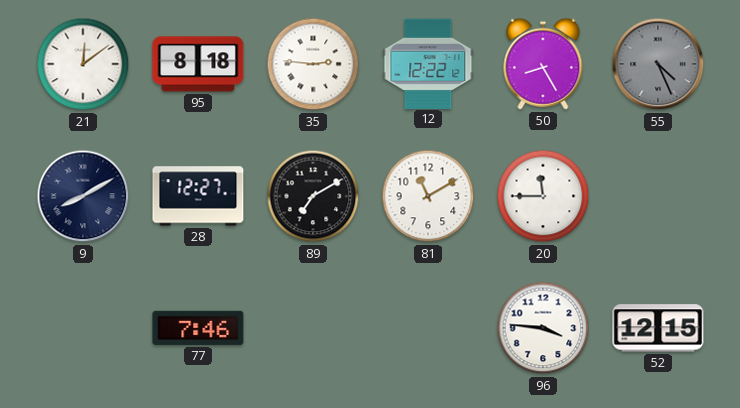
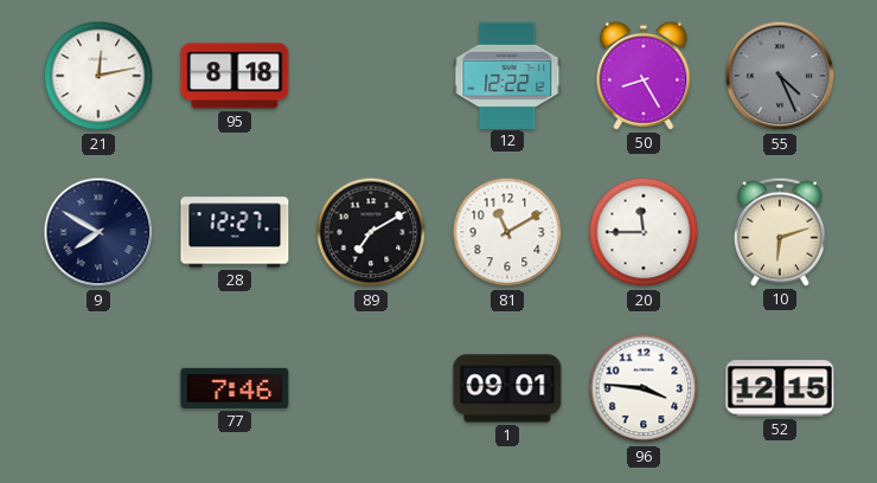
21: 12:09 -> 12:13
35: 2:46 -> none
9: 8:10 -> 7:50
10: none -> 6:12
1: none -> 09:01
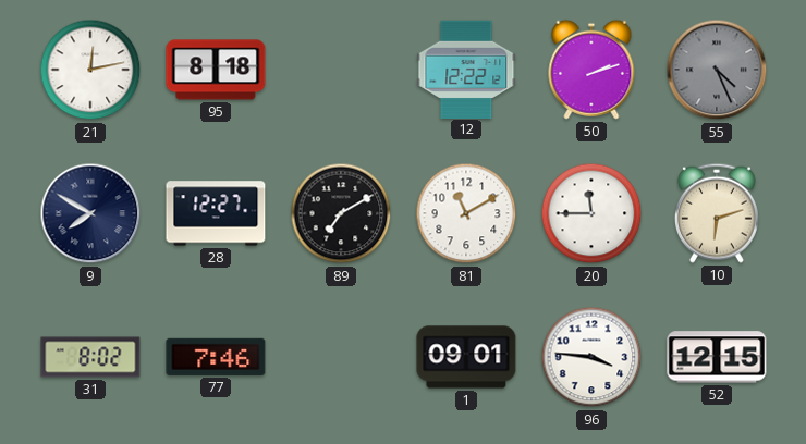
50: 8:25 -> 2:12
31: none -> 8:02
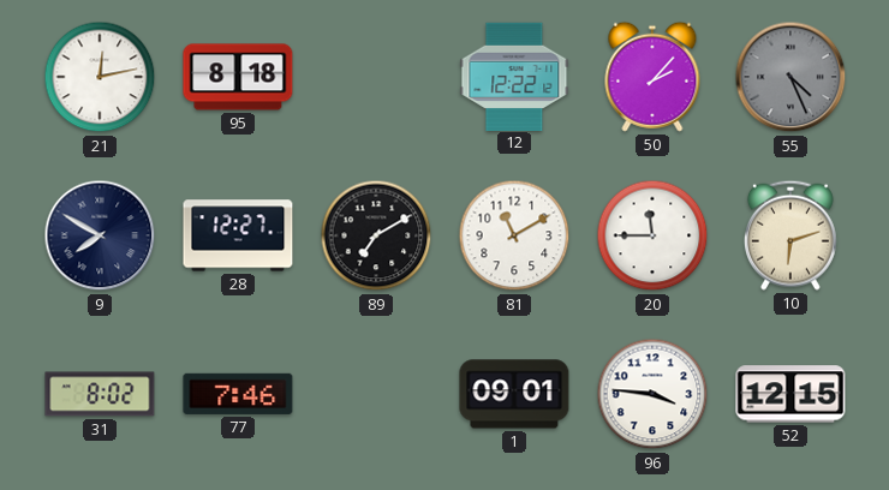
50: 2:12 -> 2:07
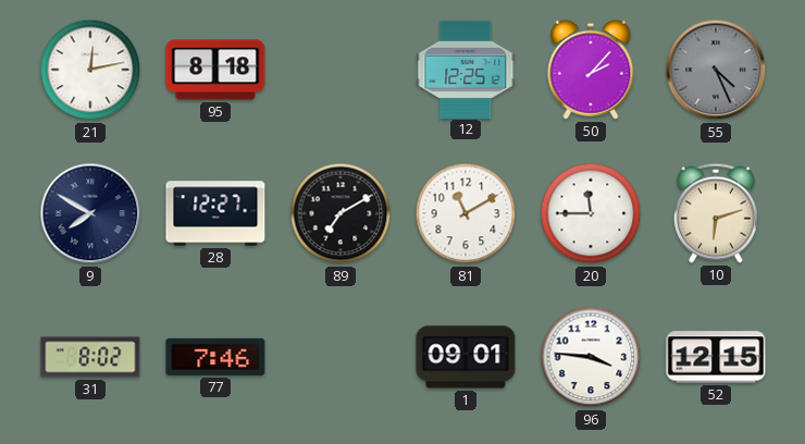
12: 12:22 -> 12:25
